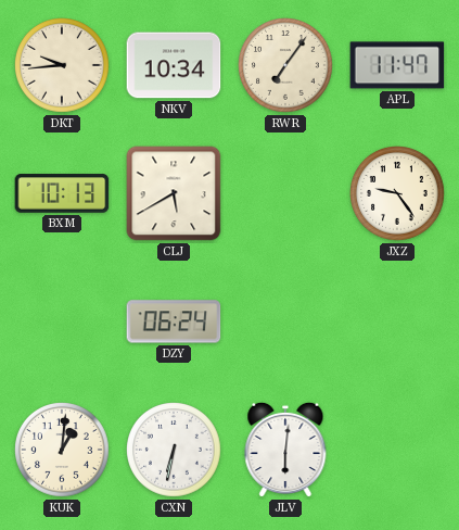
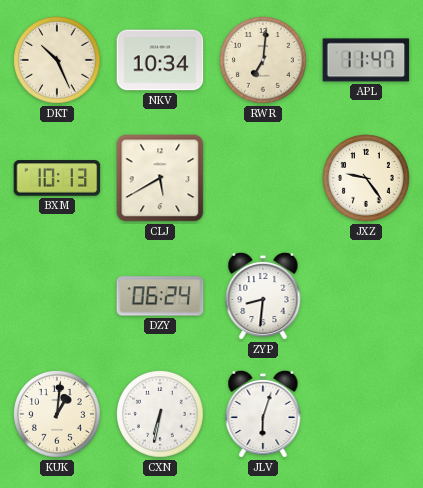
DKT: 9:44 -> 10:26
RWR: 7:06 -> 7:01
ZYP: none -> 8:31
JLV: 6:01 -> 6:03
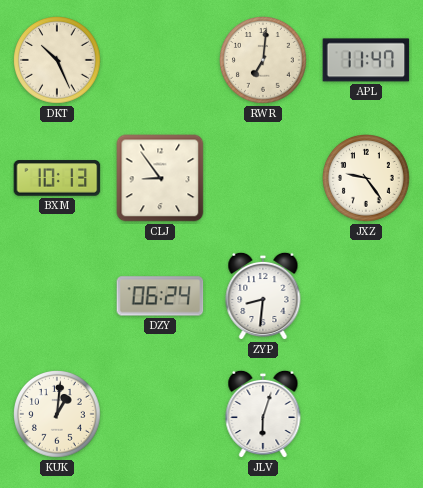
NKV: 10:34 -> none
CLJ: 5:40 -> 8:54
CXN: 6:32 -> none
